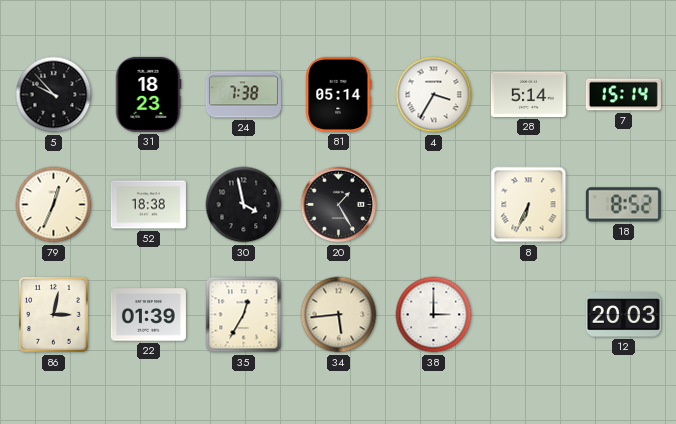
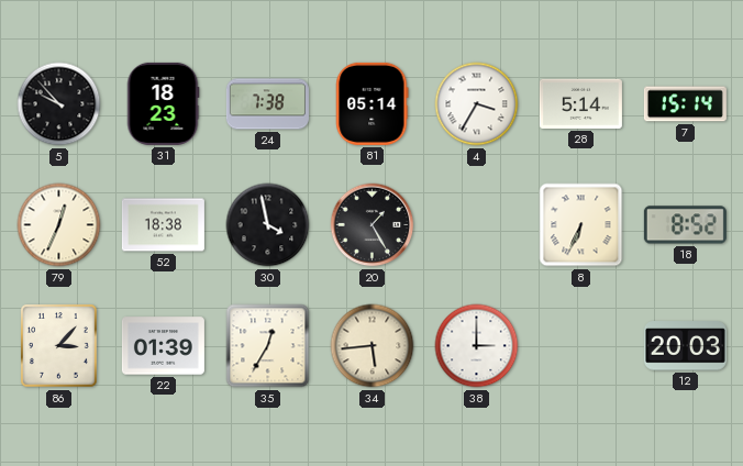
86: 3:02 -> 3:07
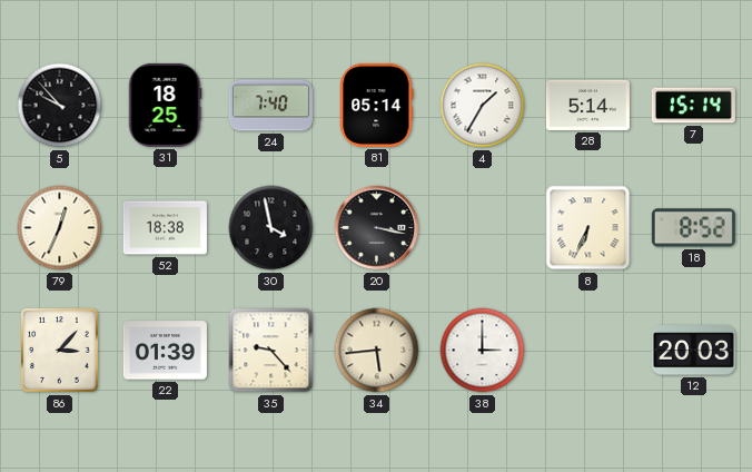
31: 18:23 -> 18:25
24: 7:38 -> 7:40
4: 3:35 -> 1:35
20: 1:25 -> 3:17
35: 12:35 -> 9:23
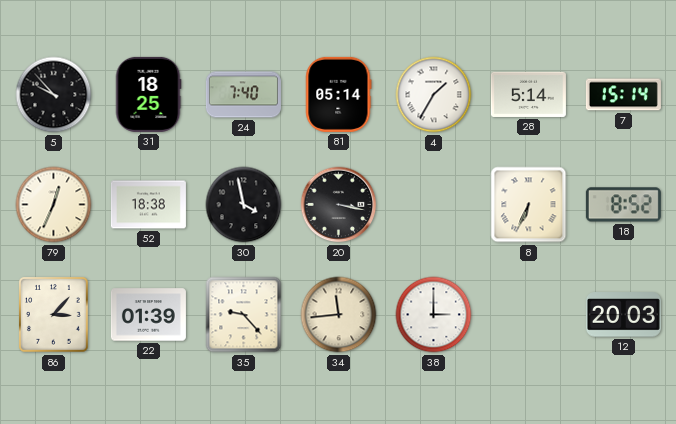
34: 5:44 -> 11:44
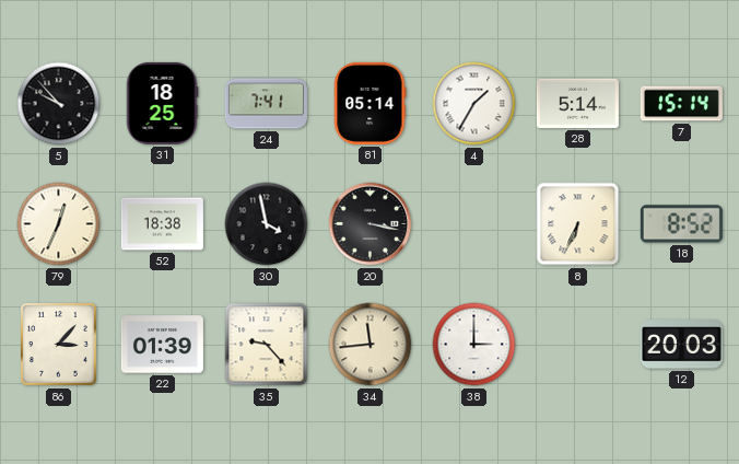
24: 7:40 -> 7:41
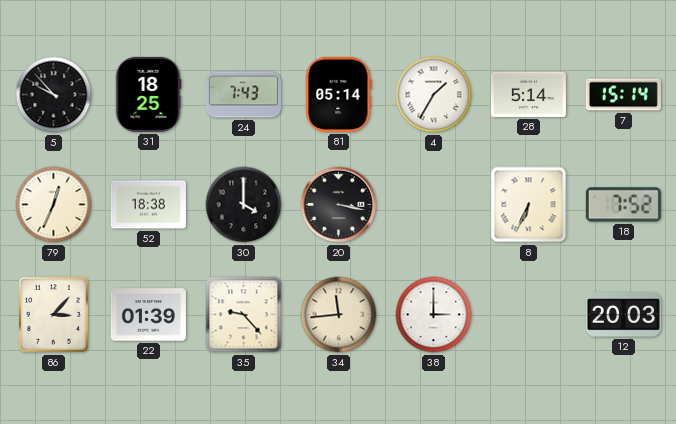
24: 7:41 -> 7:43
30: 3:58 -> 4:00
18: 8:52 -> 7:52
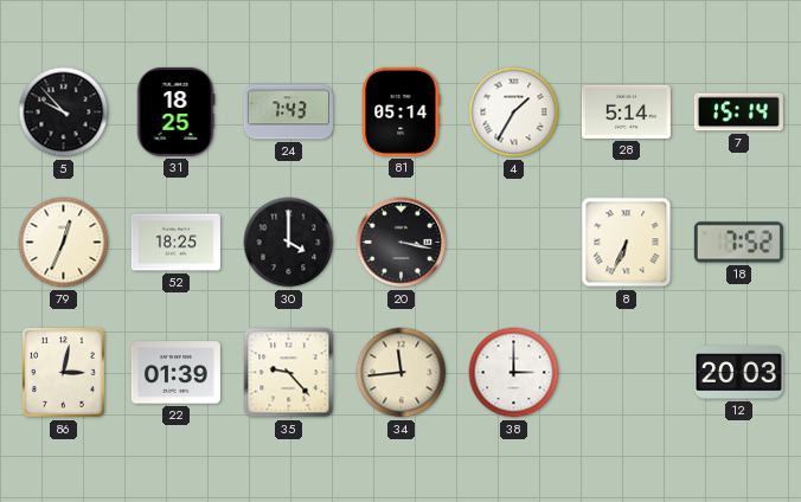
52: 18:38 -> 18:25
86: 3:07 -> 3:02
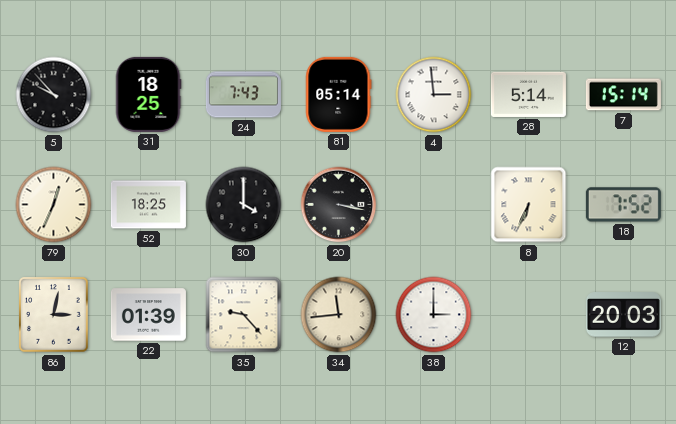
4: 1:35 -> 2:59
